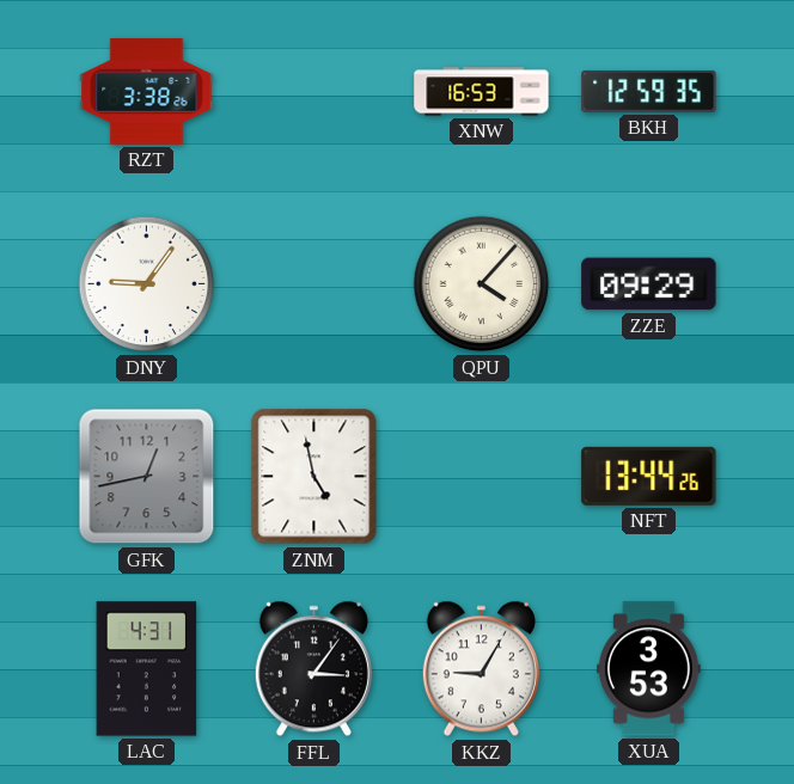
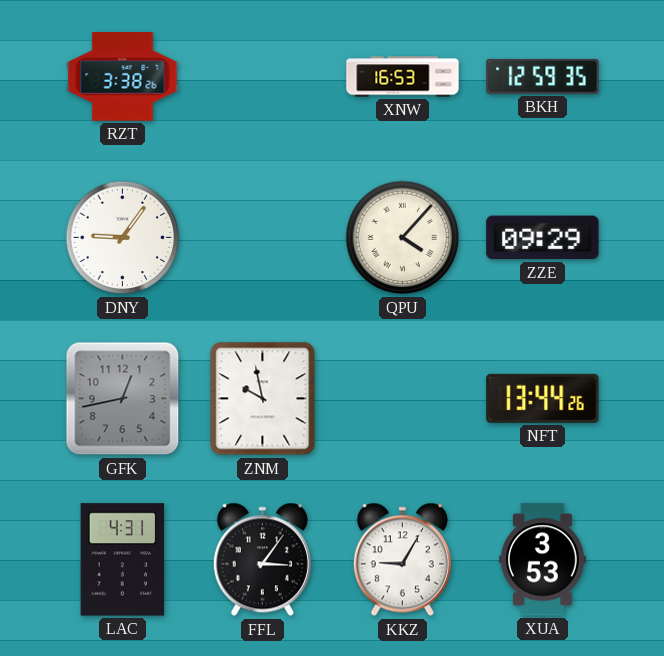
ZNM: 4:58 -> 9:58
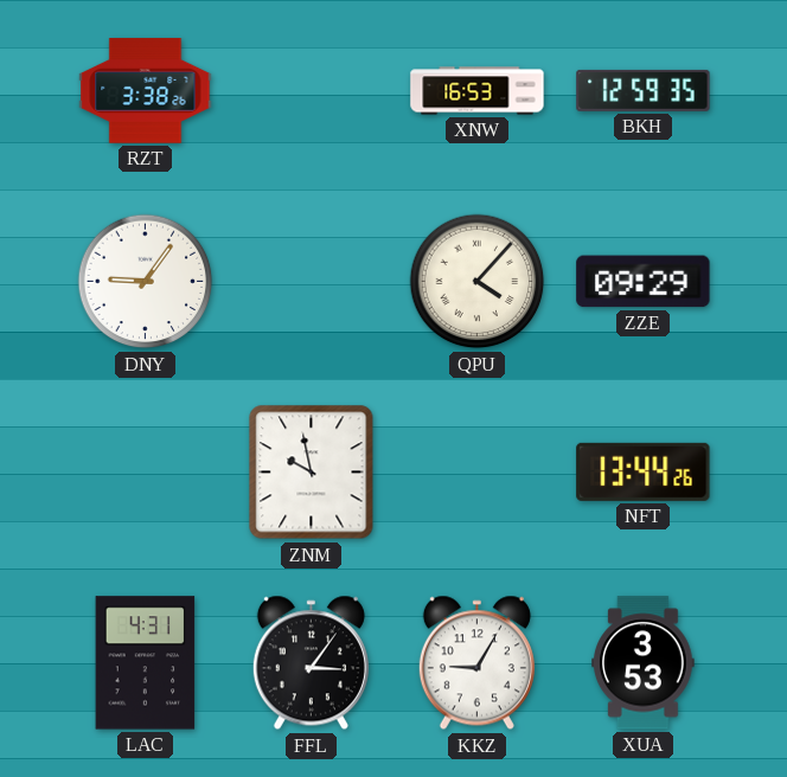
GFK: 12:43 -> none
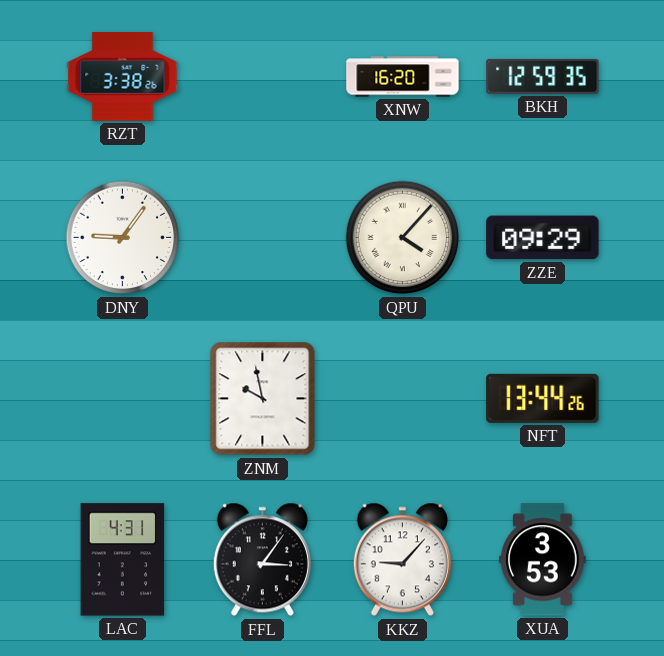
XNW: 16:53 -> 16:20
KKZ: 9:05 -> 9:07
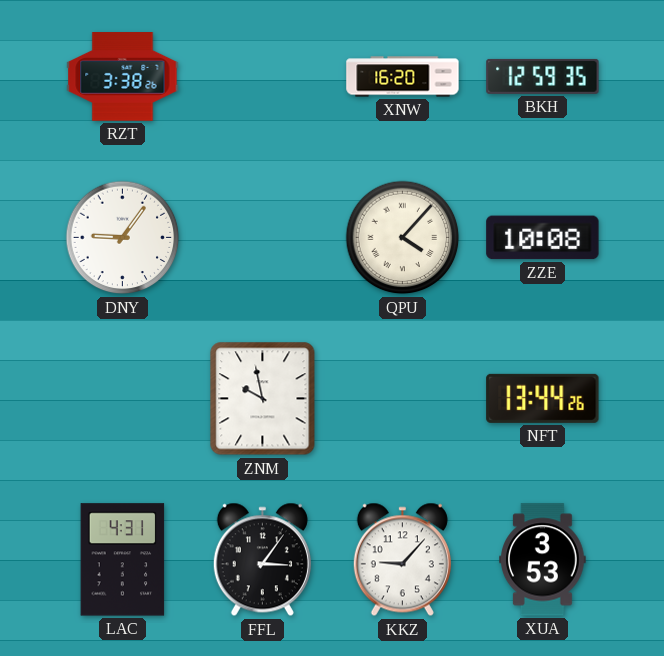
ZZE: 09:29 -> 10:08
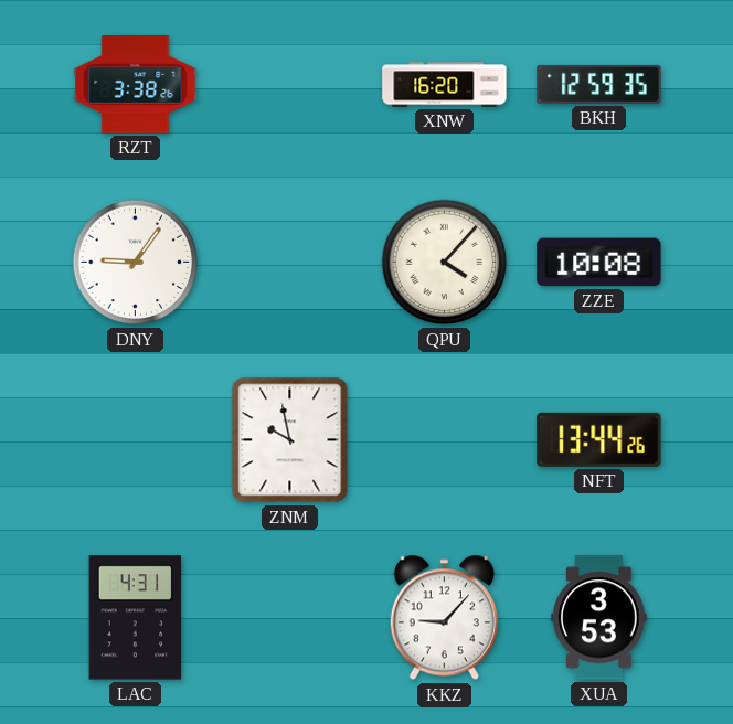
FFL: 3:06 -> none
